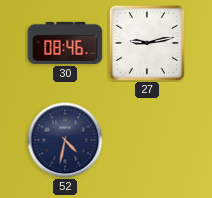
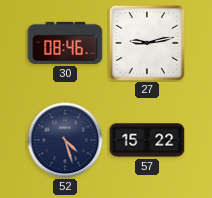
52: 4:32 -> 4:27
57: none -> 15:22
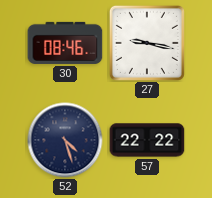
27: 9:13 -> 9:17
57: 15:22 -> 22:22
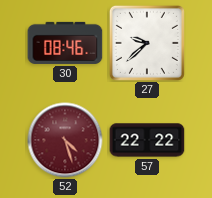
27: 9:17 -> 9:38
52 dial: navy -> burgundy
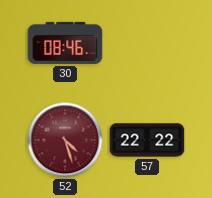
27: 9:38 -> none
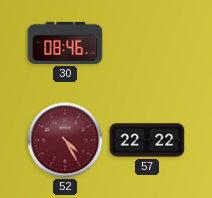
52: 4:27 -> 4:25
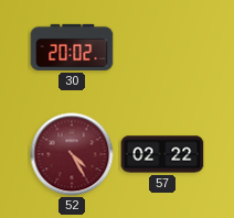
30: 08:46 -> 20:02
57: 22:22 -> 02:22
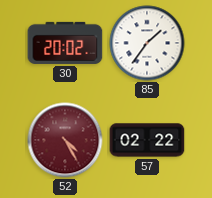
85: none -> 1:36
